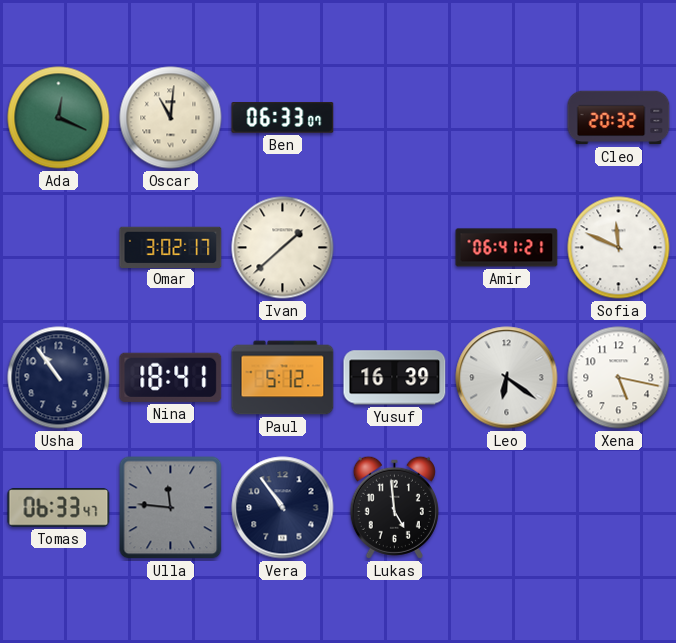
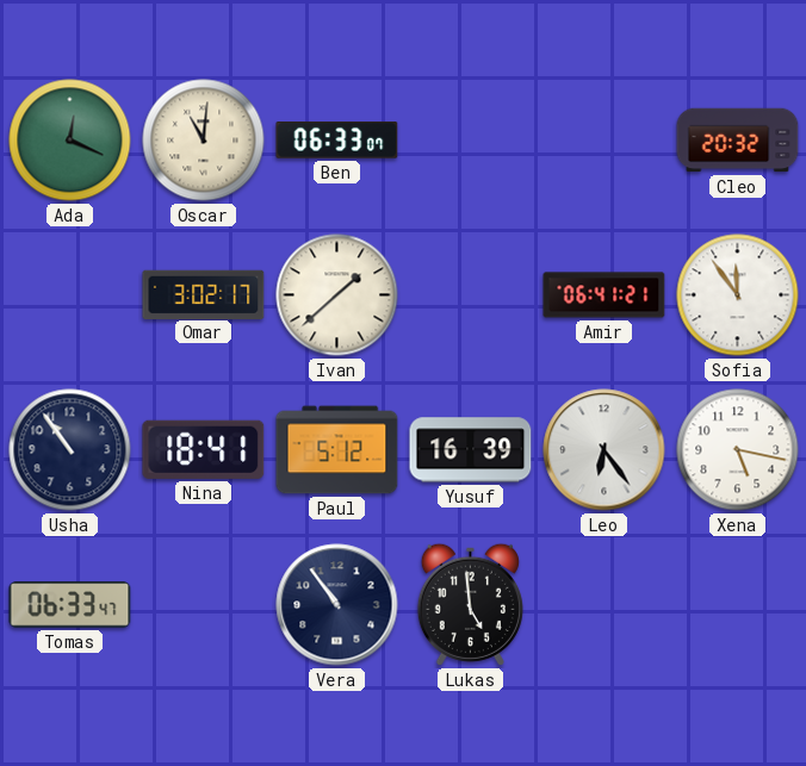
Sofia: 11:49 -> 11:54
Leo: 6:21 -> 6:24
Ulla: 11:46 -> none
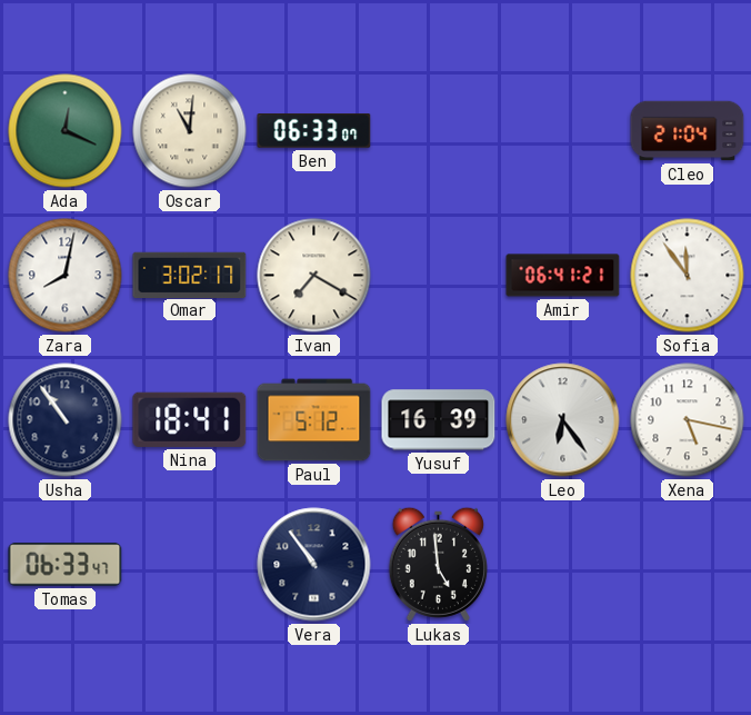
Cleo: 20:32 -> 21:04
Zara: none -> 8:02
Ivan: 1:38 -> 7:20
